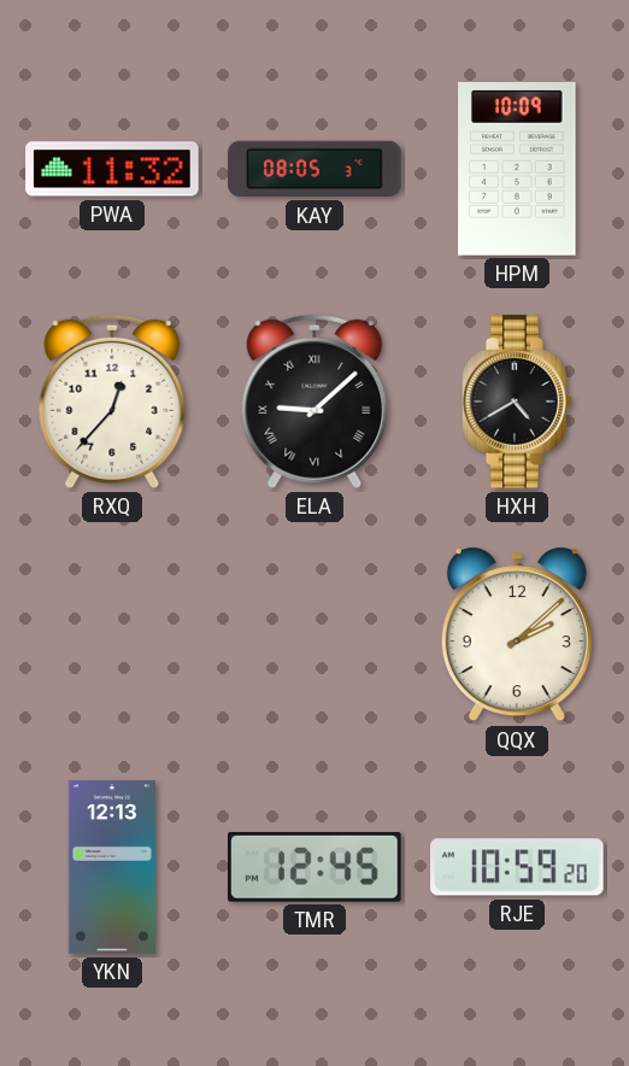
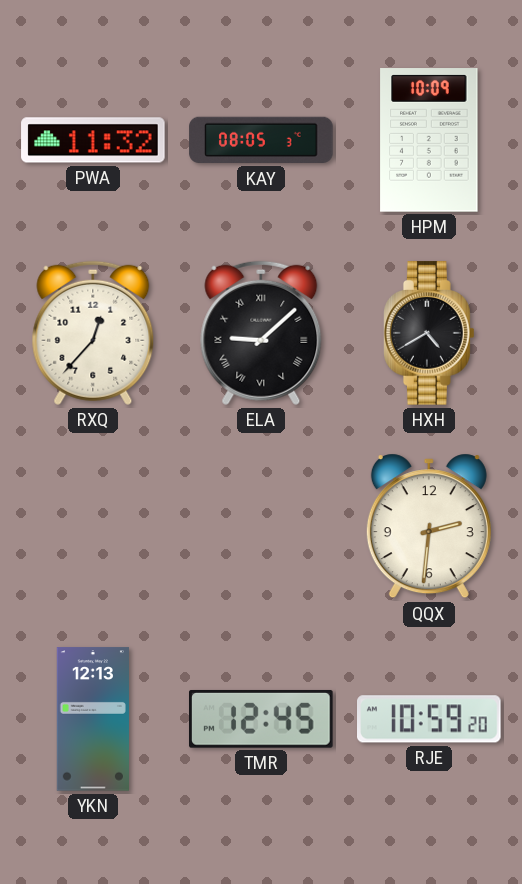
QQX: 2:08 -> 2:31
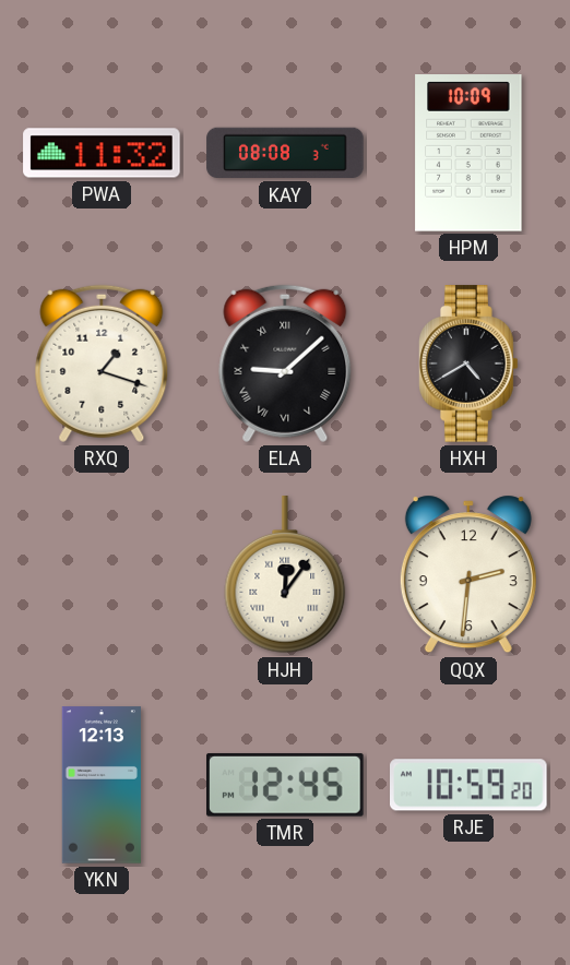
KAY: 08:05 -> 08:08
RXQ: 12:37 -> 1:18
HJH: none -> 12:06
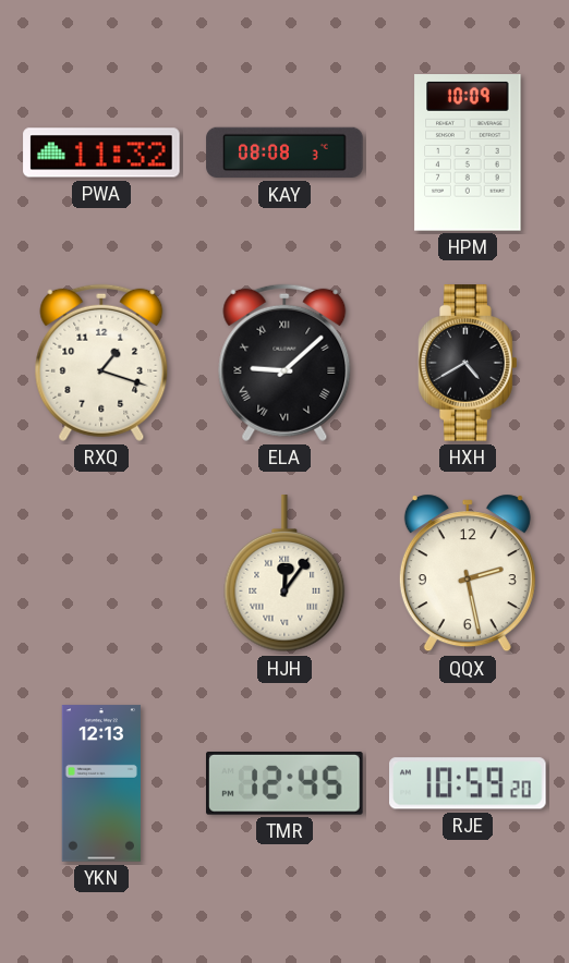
QQX: 2:31 -> 2:28
